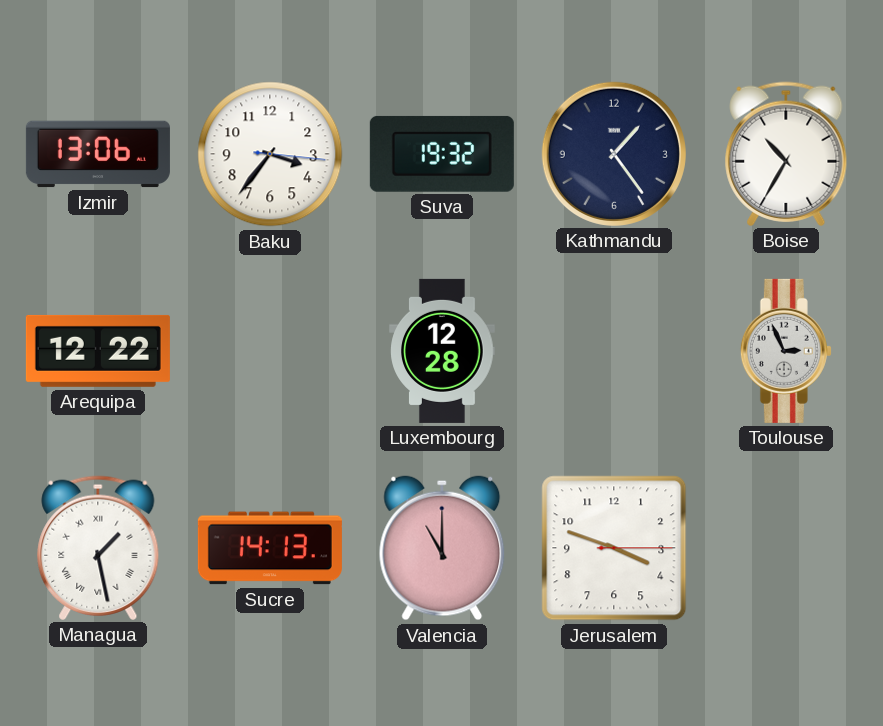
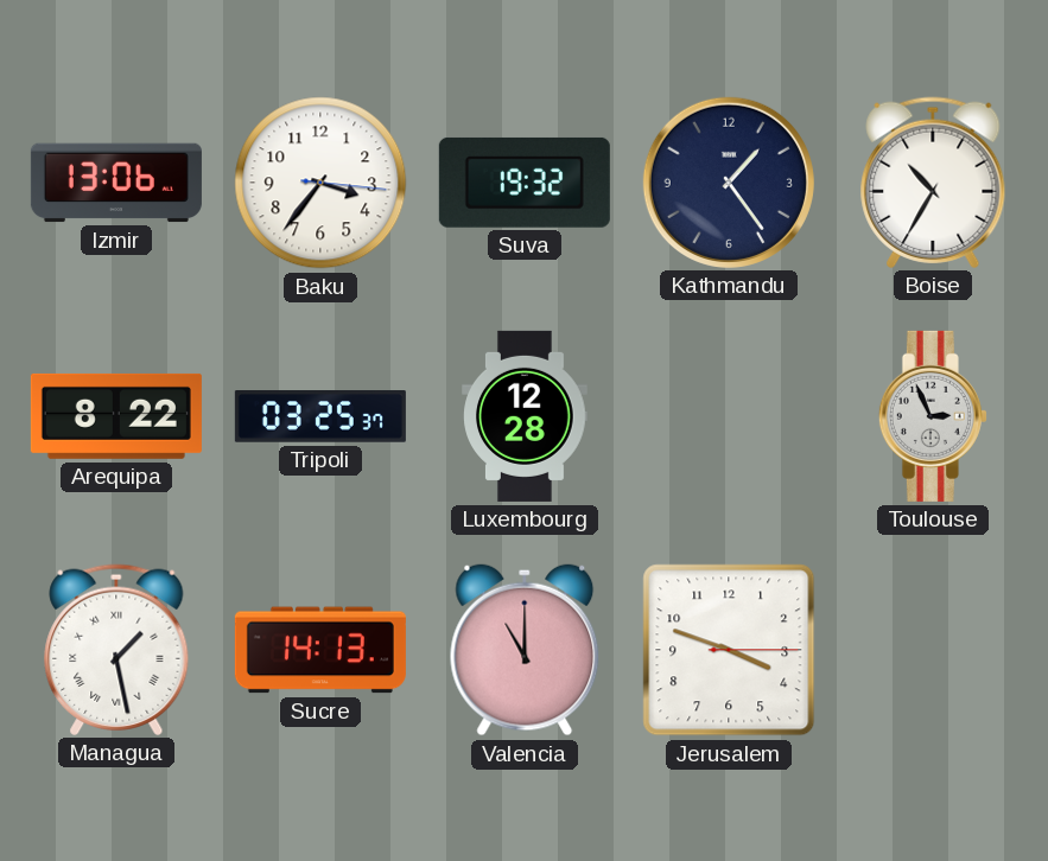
Arequipa: 12:22 -> 8:22
Tripoli: none -> 03:25
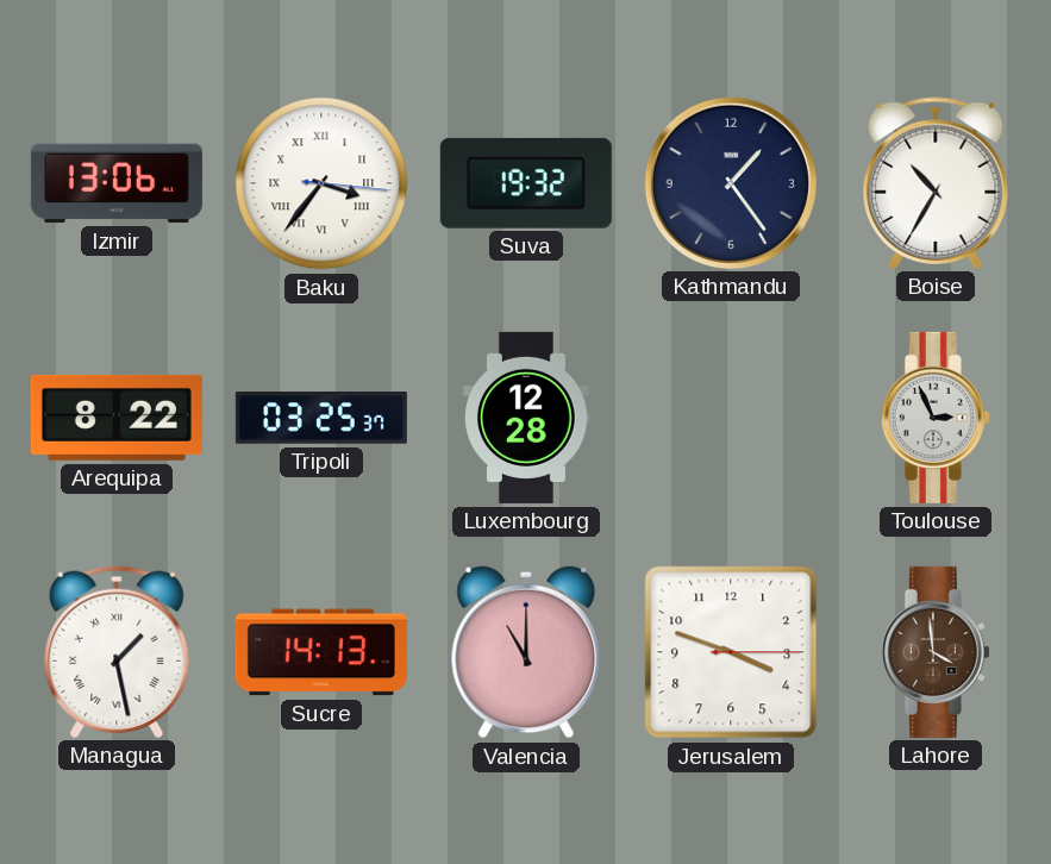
Baku numerals: Arabic -> Roman
Lahore: none -> 3:59
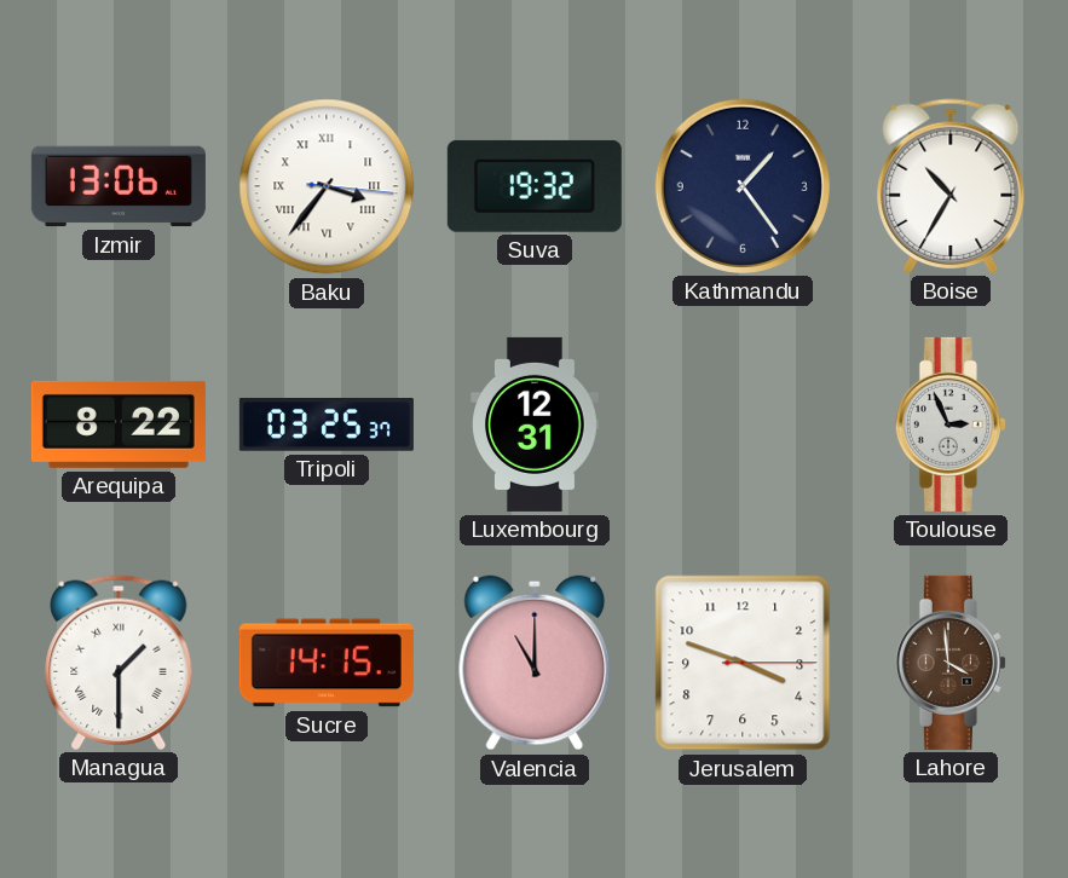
Luxembourg: 12:28 -> 12:31
Managua: 1:28 -> 1:30
Sucre: 14:13 -> 14:15
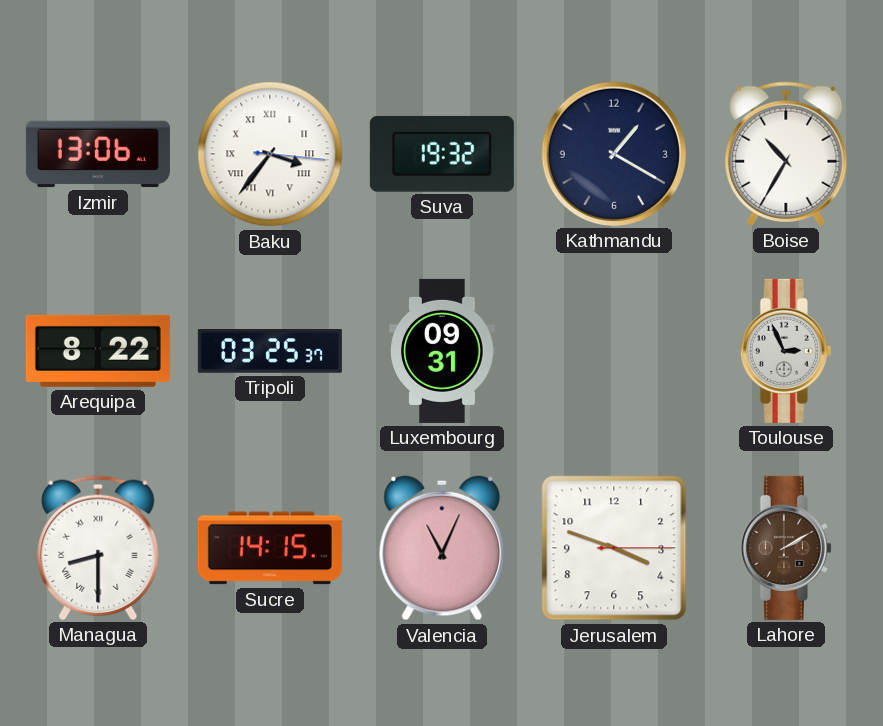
Kathmandu: 1:24 -> 1:20
Luxembourg: 12:31 -> 09:31
Managua: 1:30 -> 8:30
Valencia: 11:00 -> 11:04
Lahore: 3:59 -> 2:10
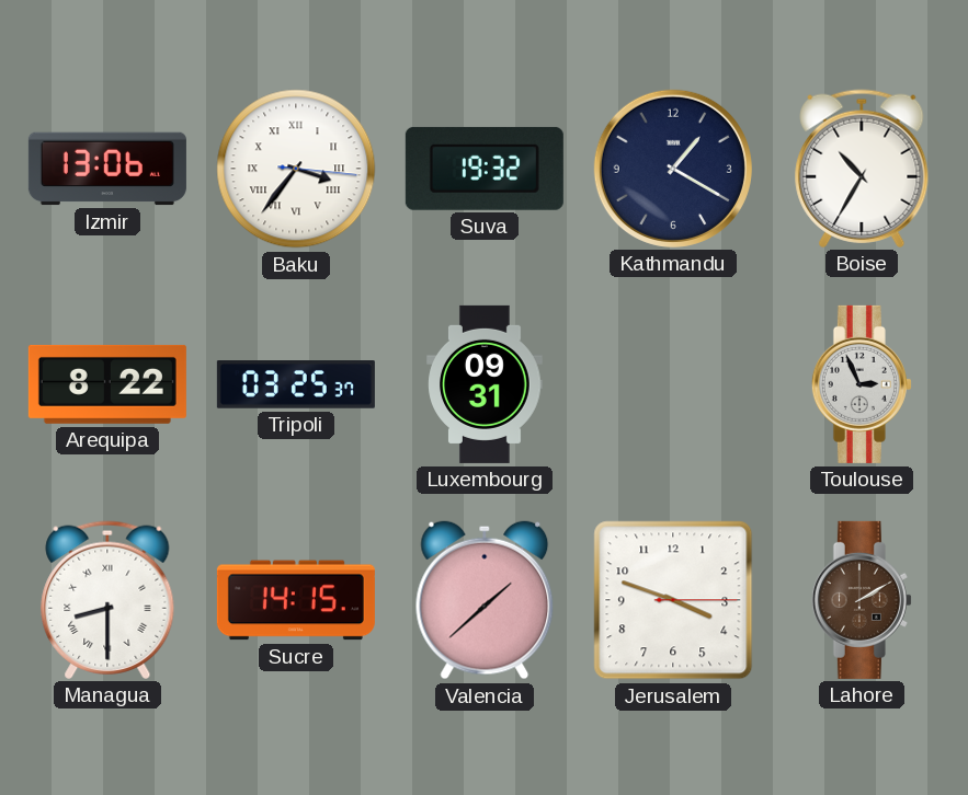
Valencia: 11:04 -> 1:38
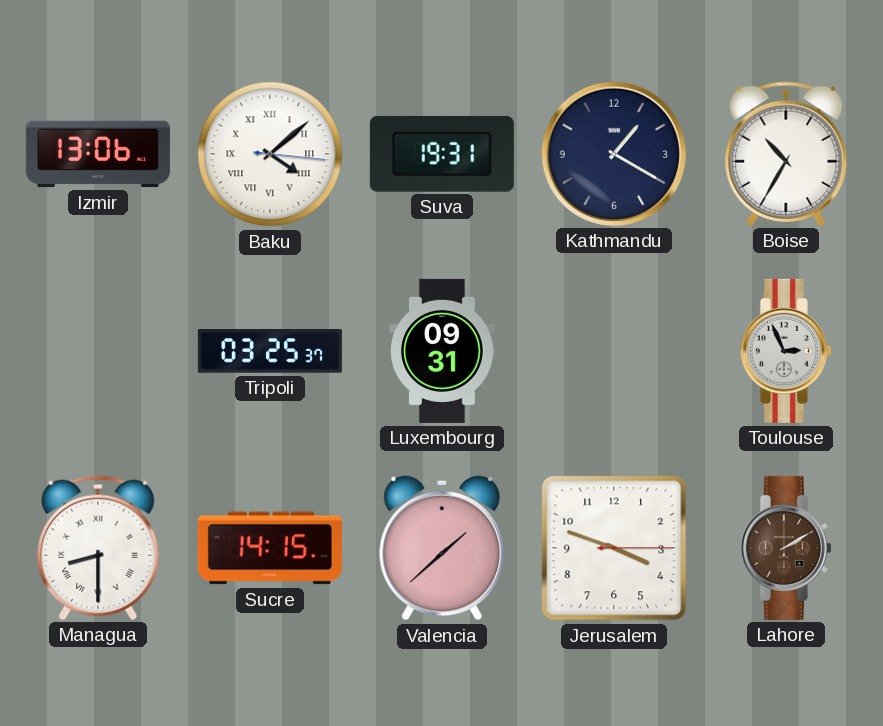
Baku: 3:36 -> 4:08
Suva: 19:32 -> 19:31
Arequipa: 8:22 -> none
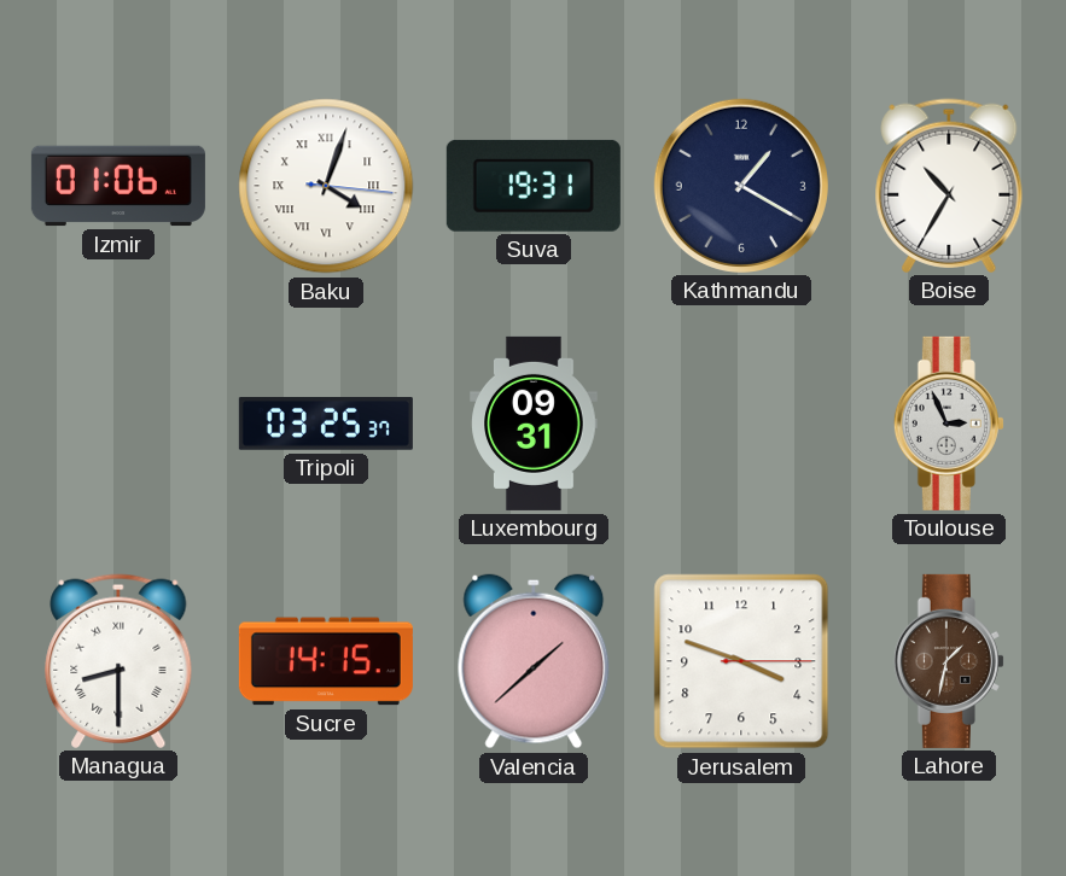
Izmir: 13:06 -> 01:06
Baku: 4:08 -> 4:03
Lahore: 2:10 -> 1:32
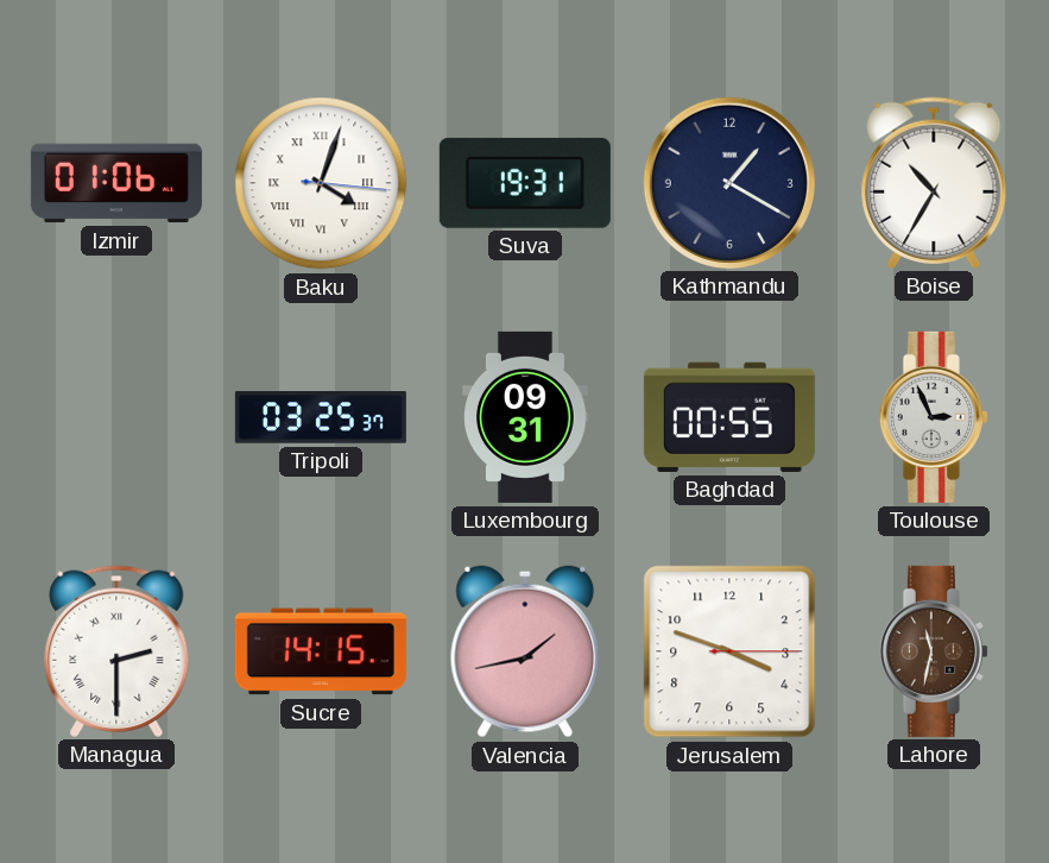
Baghdad: none -> 00:55
Managua: 8:30 -> 2:30
Valencia: 1:38 -> 1:43
Lahore: 1:32 -> 11:32
